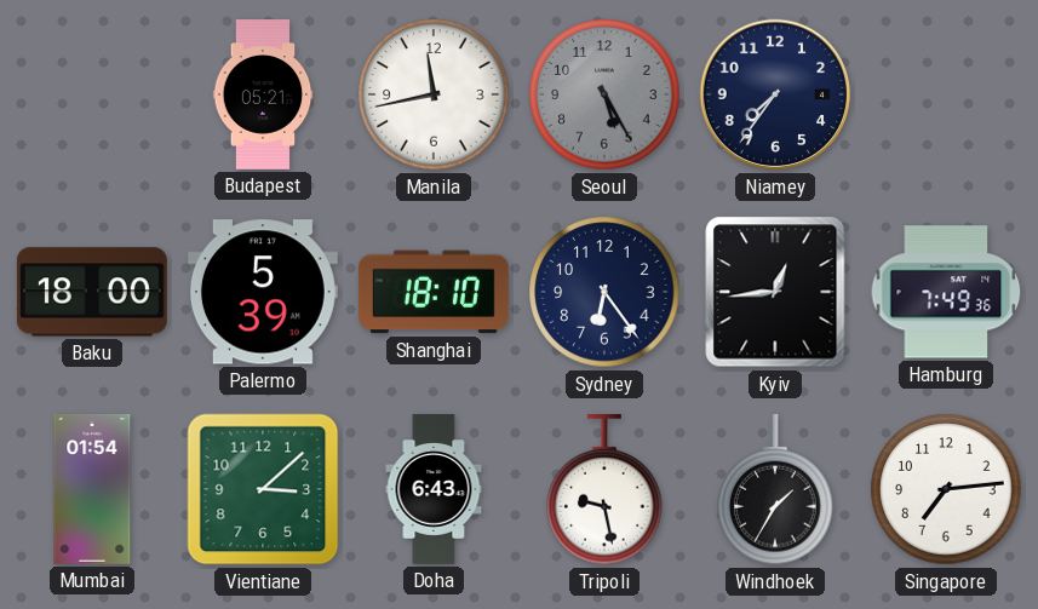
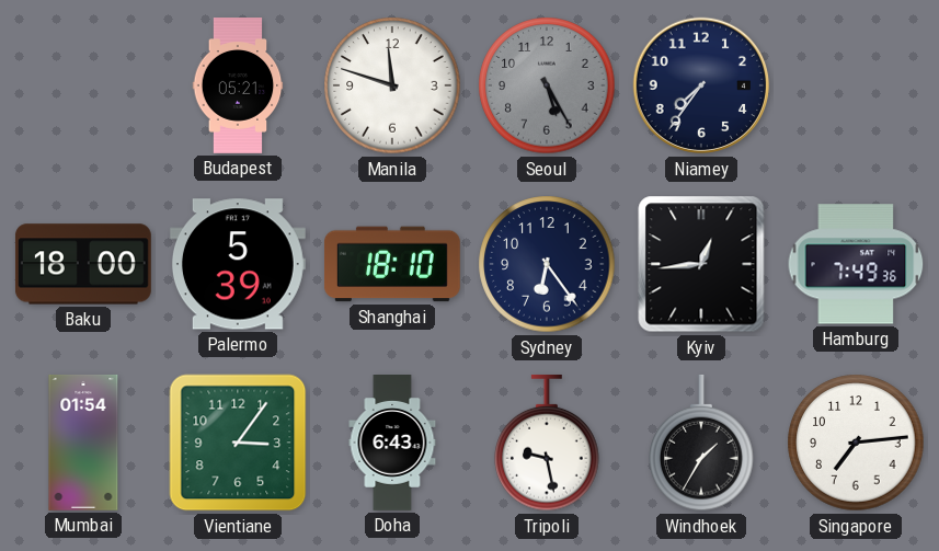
Manila: 11:43 -> 11:48
Vientiane: 3:08 -> 3:06
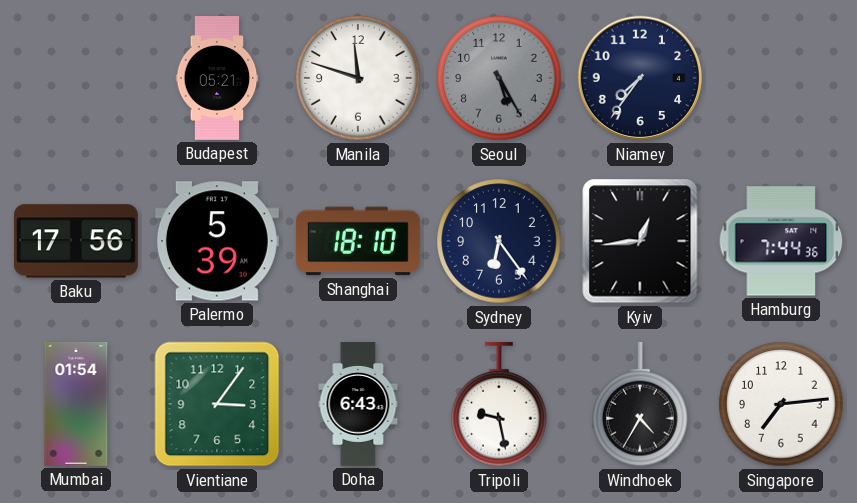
Baku: 18:00 -> 17:56
Hamburg: 7:49 -> 7:44
Windhoek: 1:35 -> 4:35
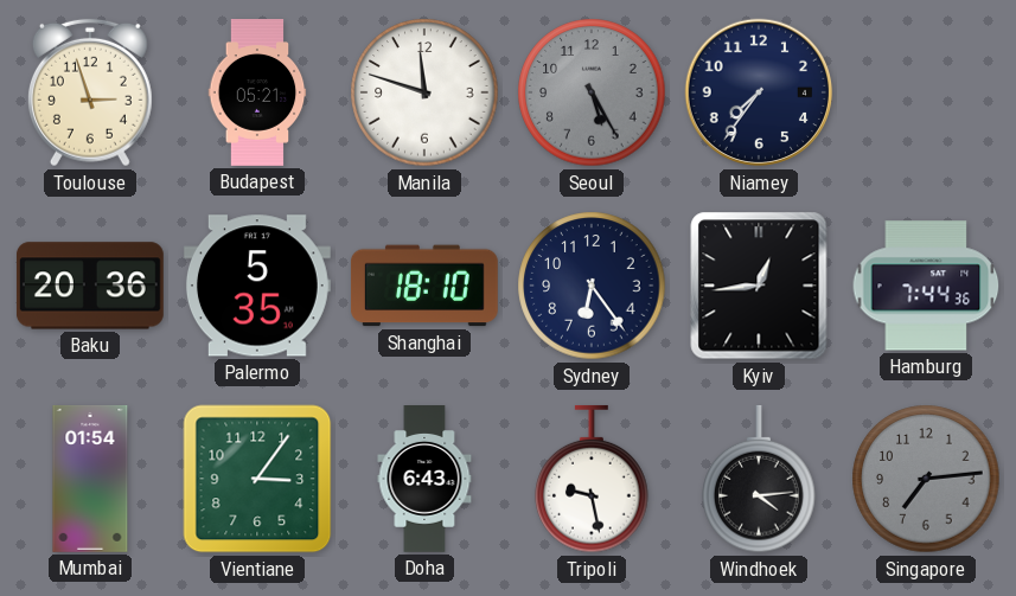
Toulouse: none -> 2:57
Baku: 17:56 -> 20:36
Palermo: 5:39 -> 5:35
Windhoek: 4:35 -> 4:14
Singapore dial: white -> grey
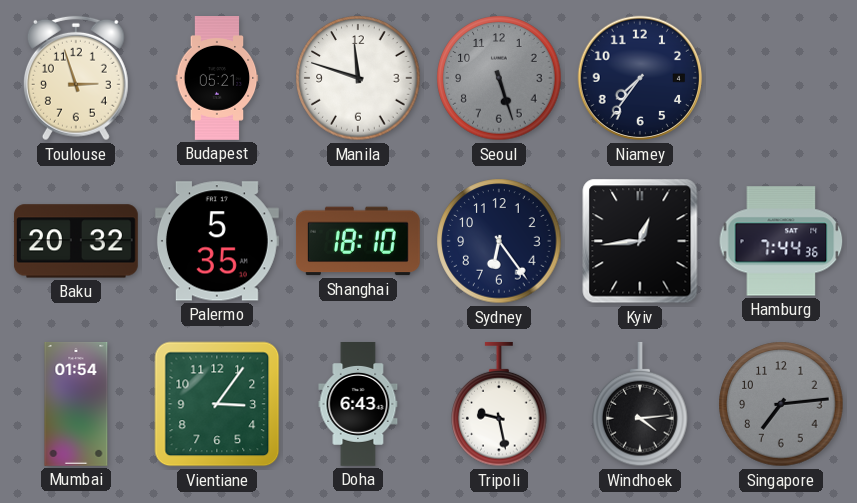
Seoul: 5:25 -> 5:27
Baku: 20:36 -> 20:32
